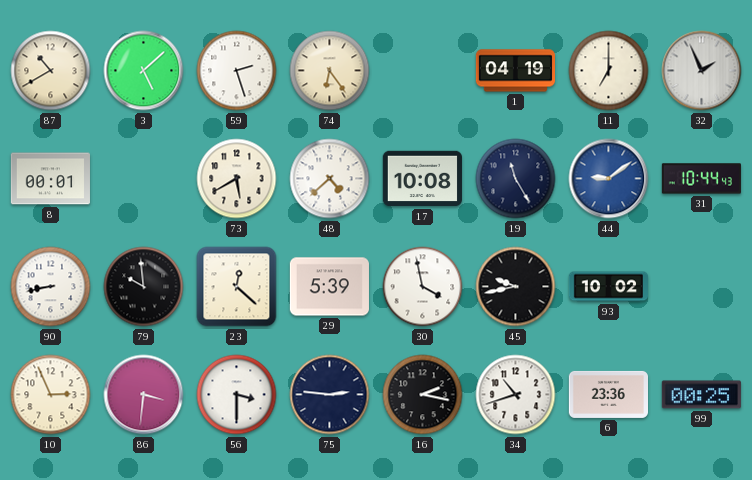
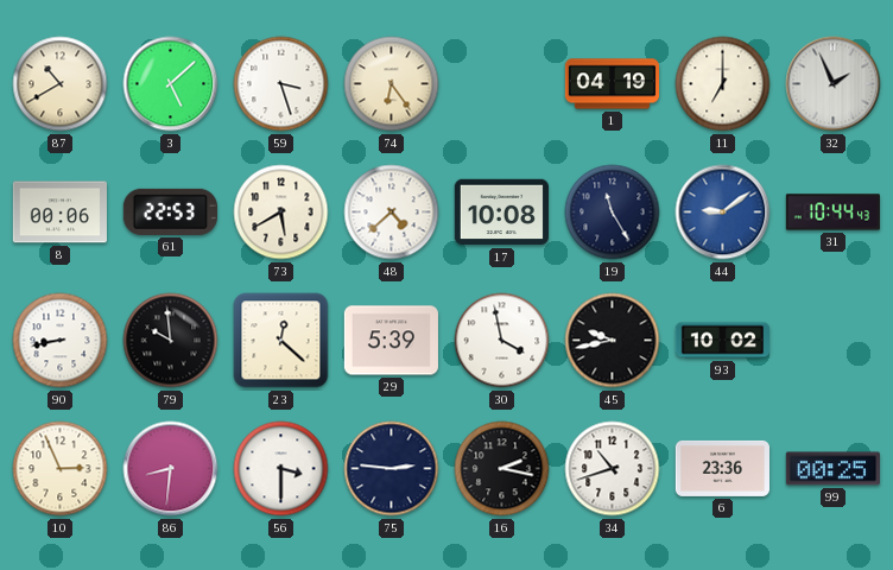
59: 2:27 -> 3:27
8: 00:01 -> 00:06
61: none -> 22:53
86: 3:31 -> 8:31
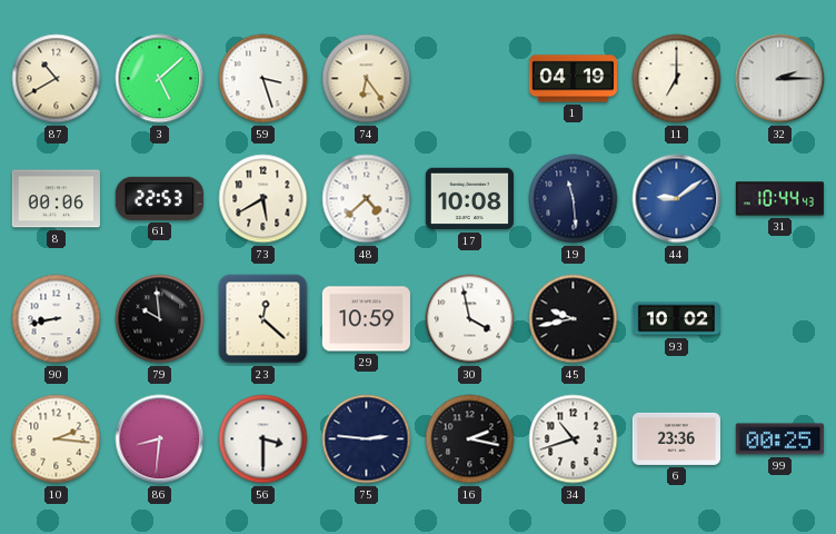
32: 1:56 -> 2:15
19: 11:25 -> 11:29
29: 5:39 -> 10:59
10: 2:56 -> 2:16
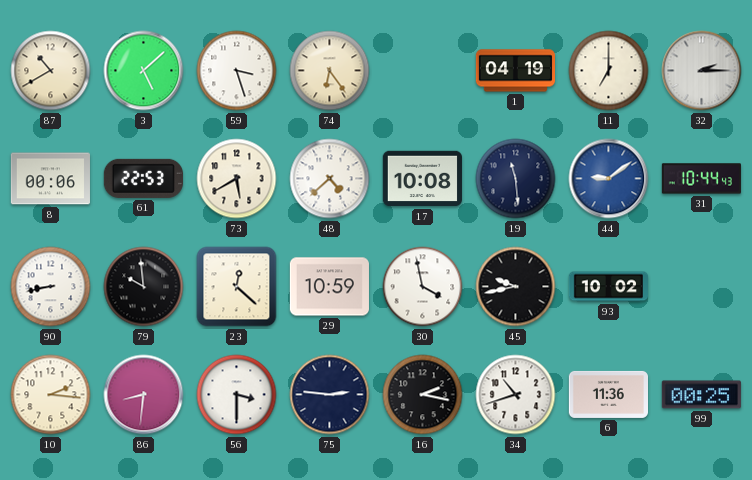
6: 23:36 -> 11:36
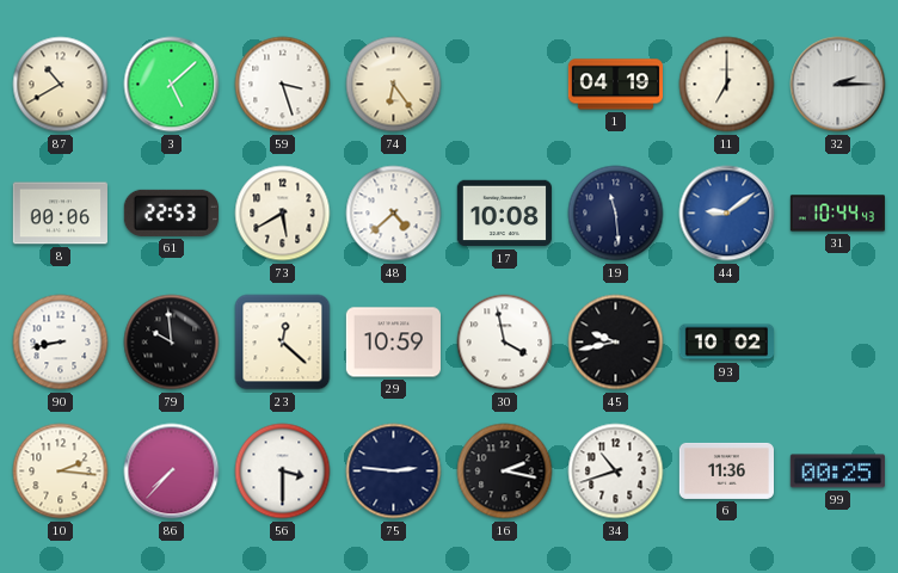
86: 8:31 -> 7:37
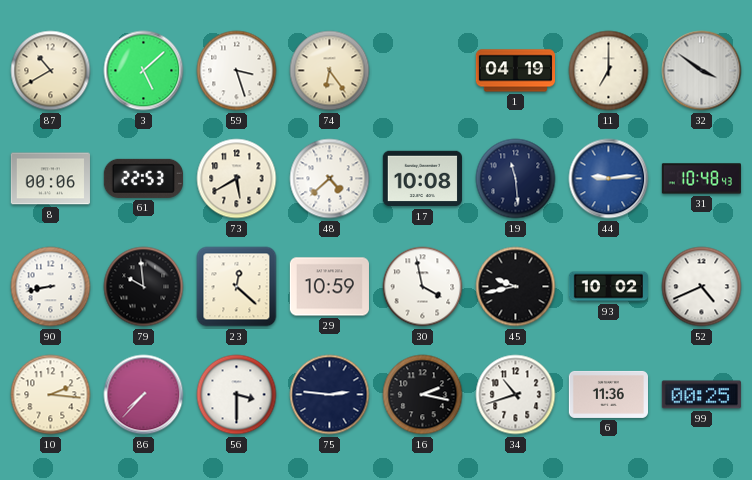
32: 2:15 -> 3:51
44: 9:09 -> 9:14
31: 10:44 -> 10:48
52: none -> 4:41
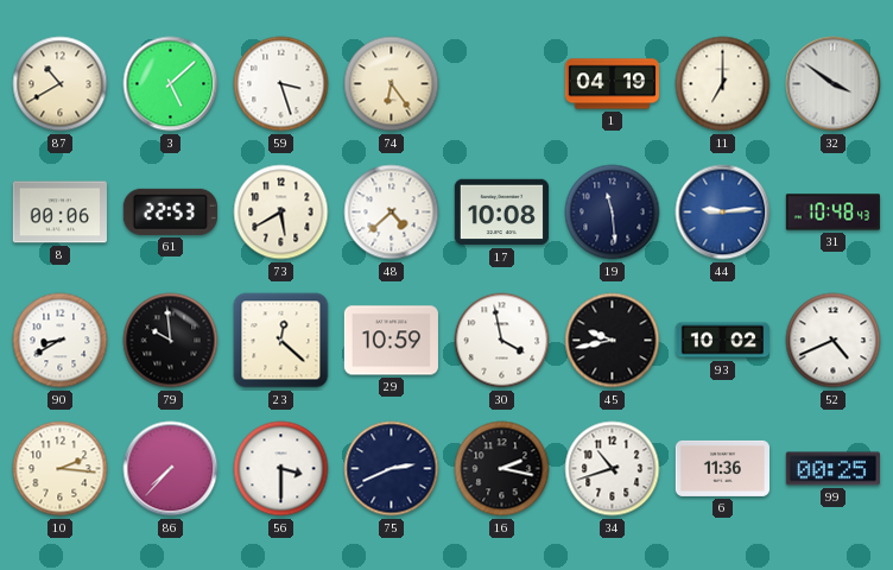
90: 8:43 -> 8:40
75: 2:46 -> 2:41
